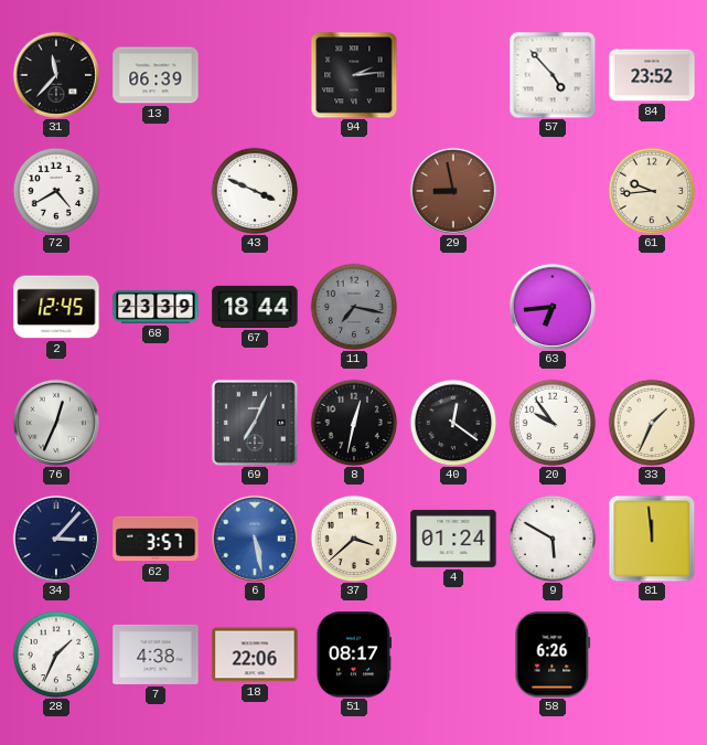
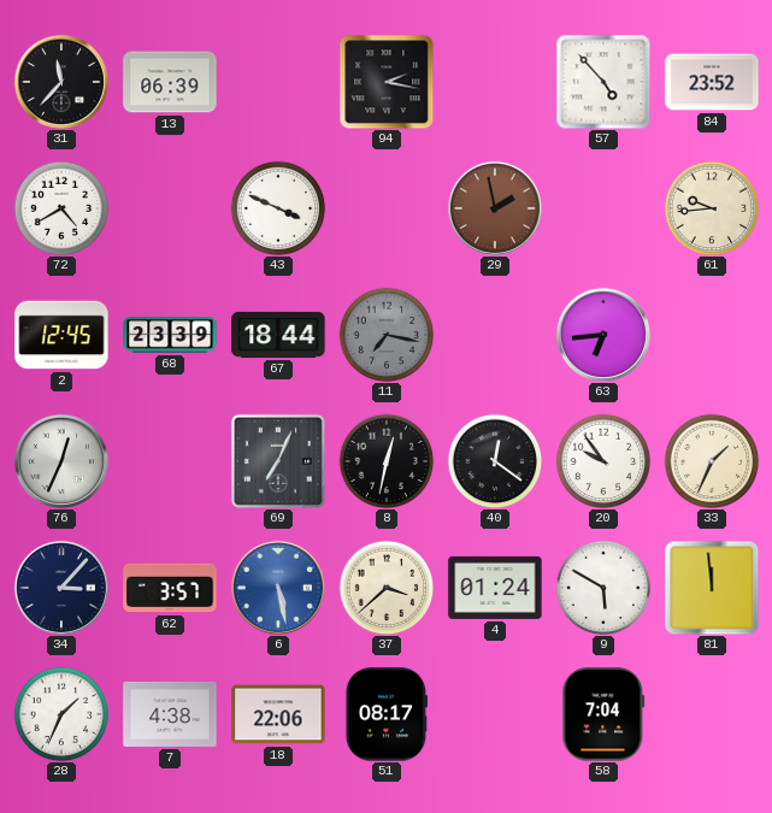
94: 2:14 -> 2:17
29: 8:58 -> 1:58
58: 6:26 -> 7:04
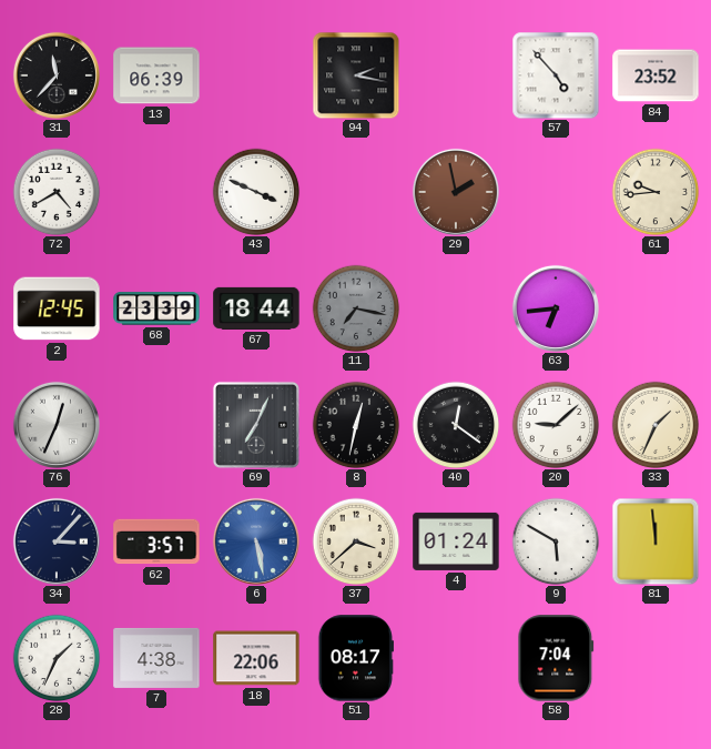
20: 9:54 -> 9:08
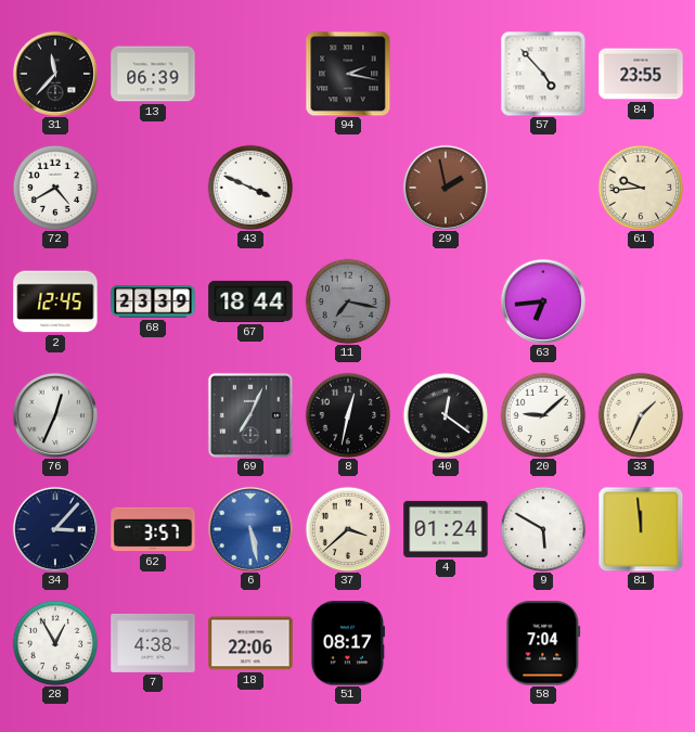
84: 23:52 -> 23:55
28: 1:34 -> 12:55
